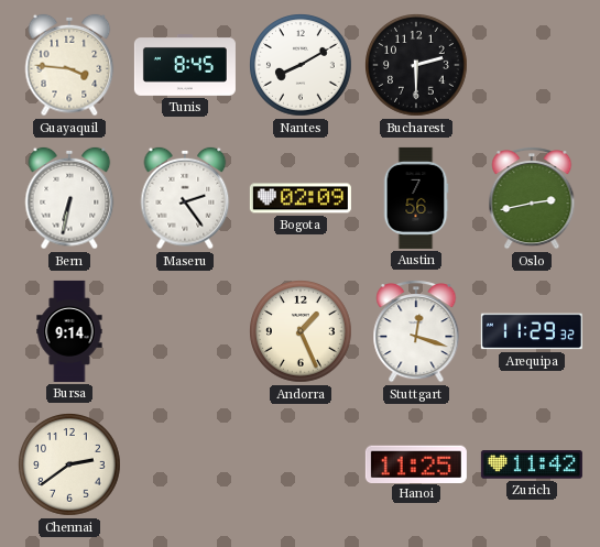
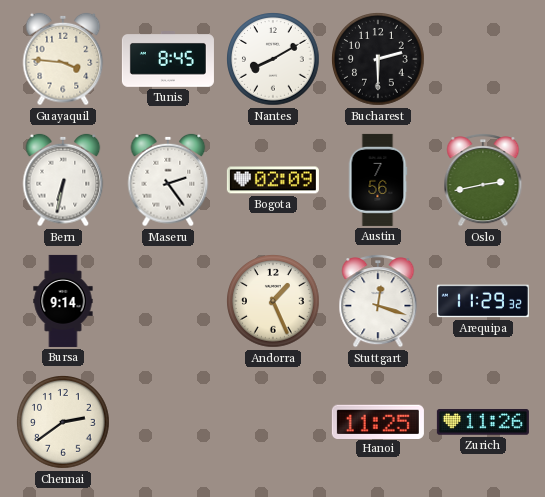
Zurich: 11:42 -> 11:26
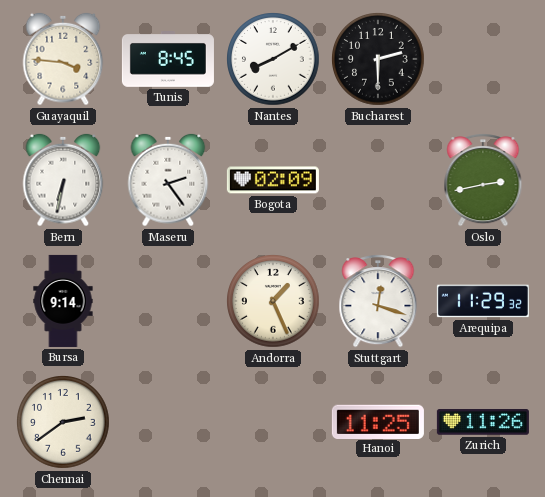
Austin: 7:56 -> none
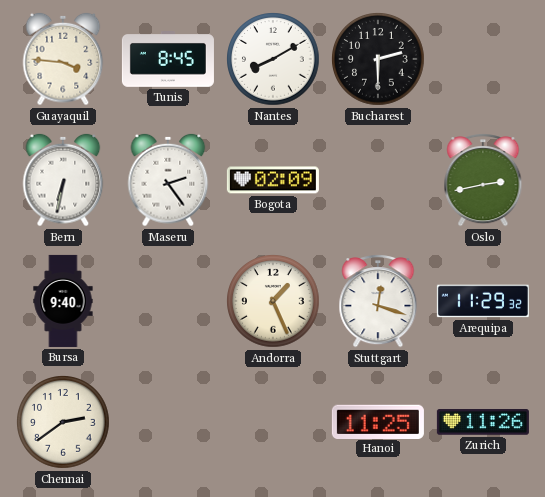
Bursa: 9:14 -> 9:40
